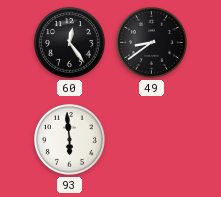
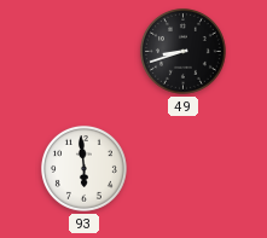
60: 12:24 -> none
49: 8:39 -> 8:42
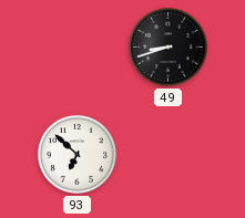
93: 5:59 -> 6:52
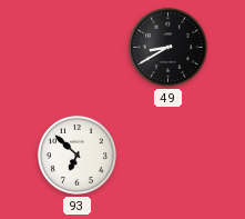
49: 8:42 -> 8:40
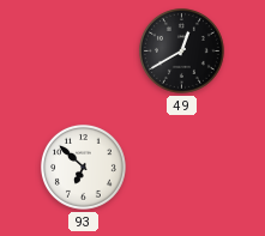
49: 8:40 -> 12:40
